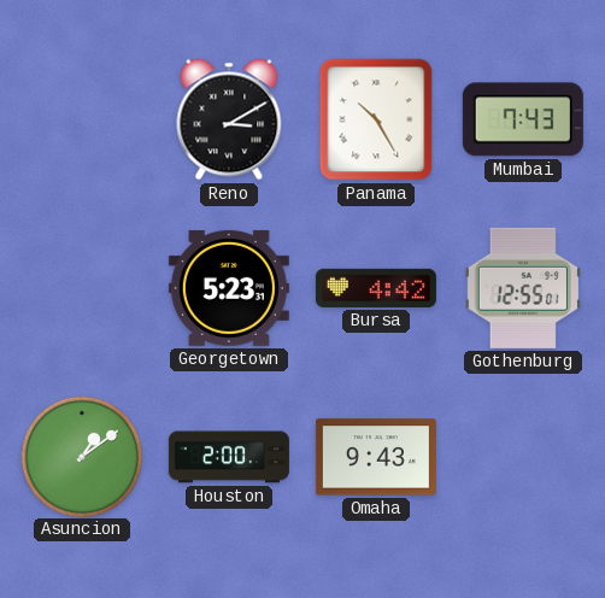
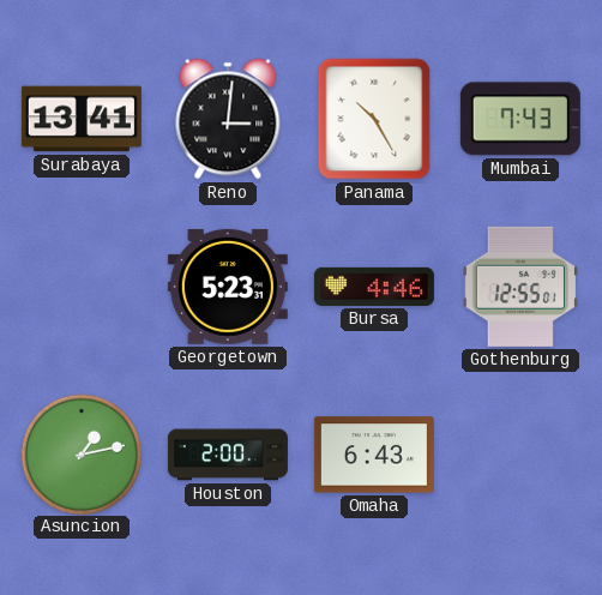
Surabaya: none -> 13:41
Reno: 3:10 -> 3:01
Bursa: 4:42 -> 4:46
Asuncion: 1:09 -> 1:13
Omaha: 9:43 -> 6:43
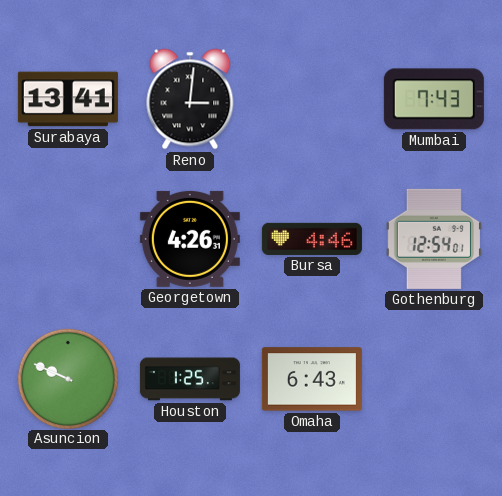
Panama: 10:25 -> none
Georgetown: 5:23 -> 4:26
Gothenburg: 12:55 -> 12:54
Asuncion: 1:13 -> 9:49
Houston: 2:00 -> 1:25
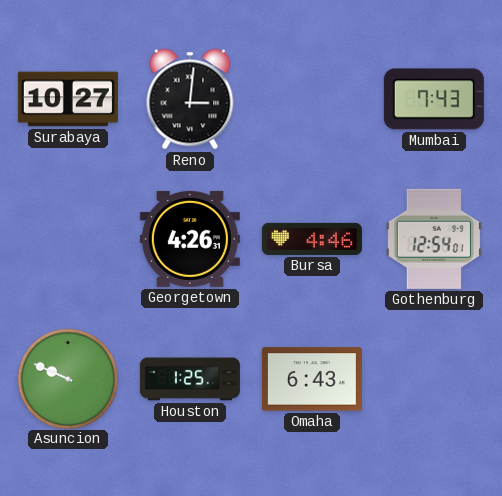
Surabaya: 13:41 -> 10:27
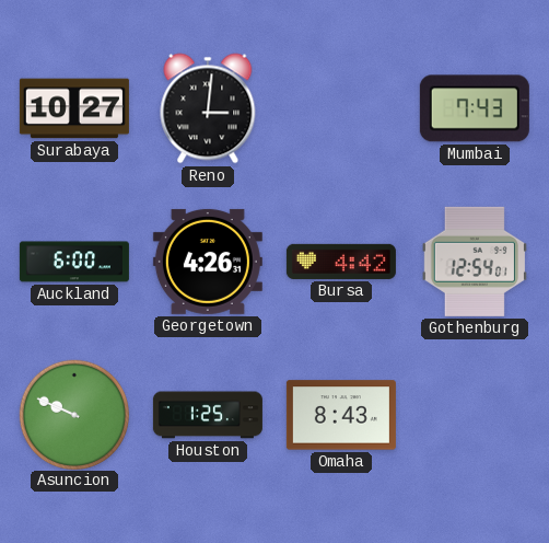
Auckland: none -> 6:00
Bursa: 4:46 -> 4:42
Omaha: 6:43 -> 8:43
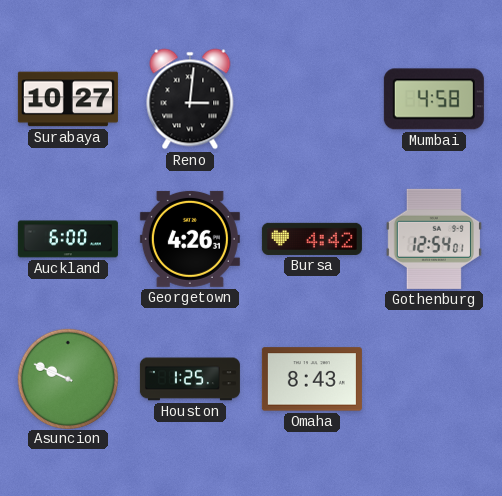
Mumbai: 7:43 -> 4:58
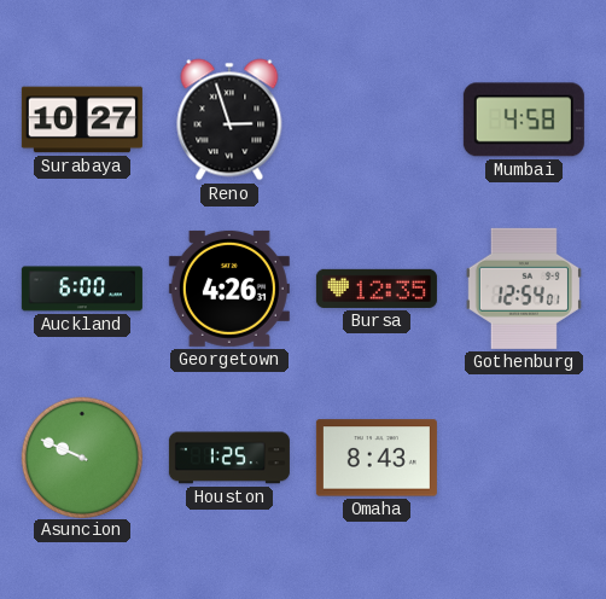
Reno: 3:01 -> 2:57
Bursa: 4:42 -> 12:35
